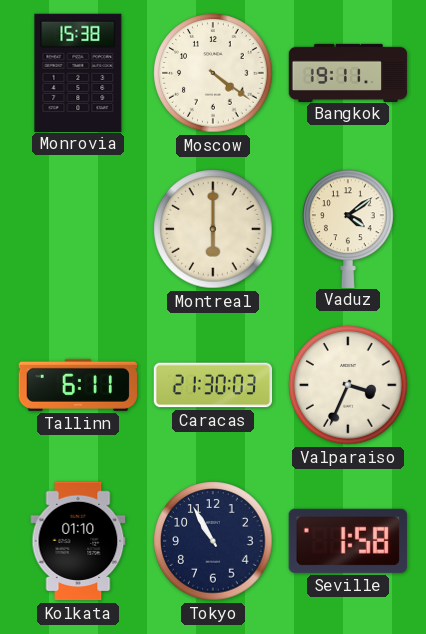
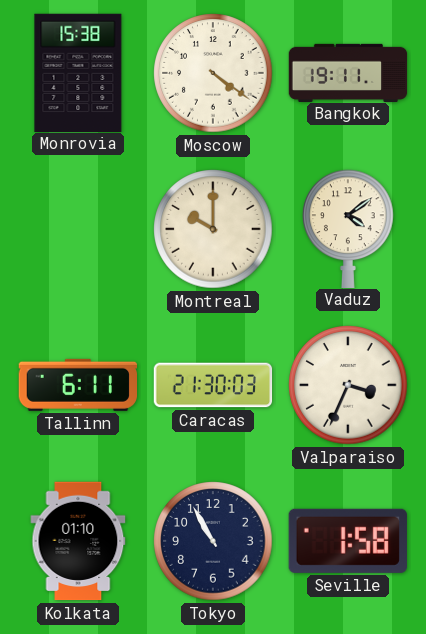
Montreal: 6:00 -> 10:00
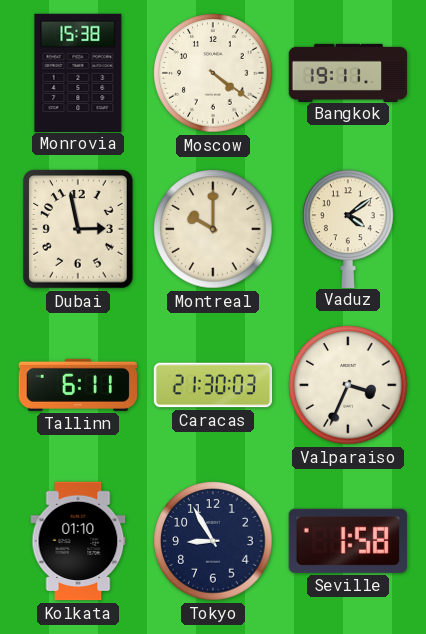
Dubai: none -> 2:58
Tokyo: 10:55 -> 8:55
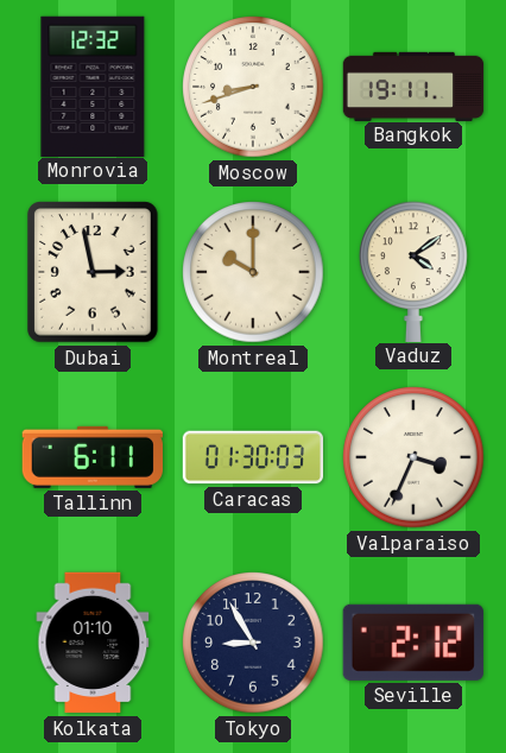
Monrovia: 15:38 -> 12:32
Moscow: 4:21 -> 8:42
Caracas: 21:30 -> 01:30
Seville: 1:58 -> 2:12
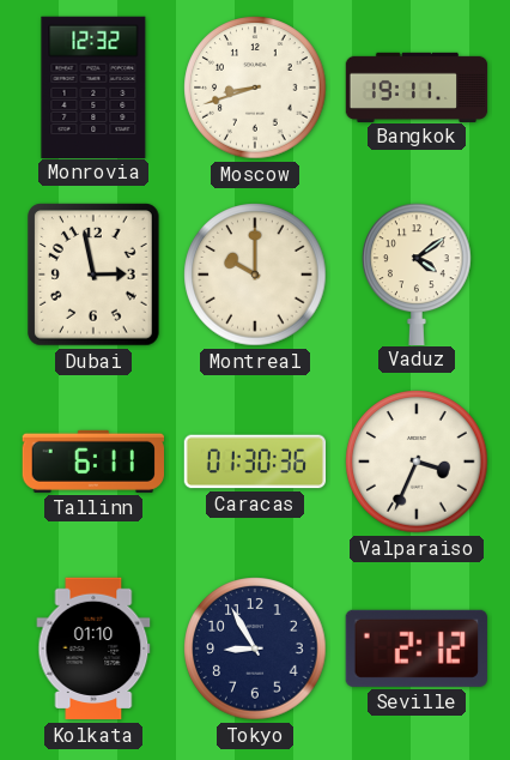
Caracas: 01:30:03 -> 01:30:36
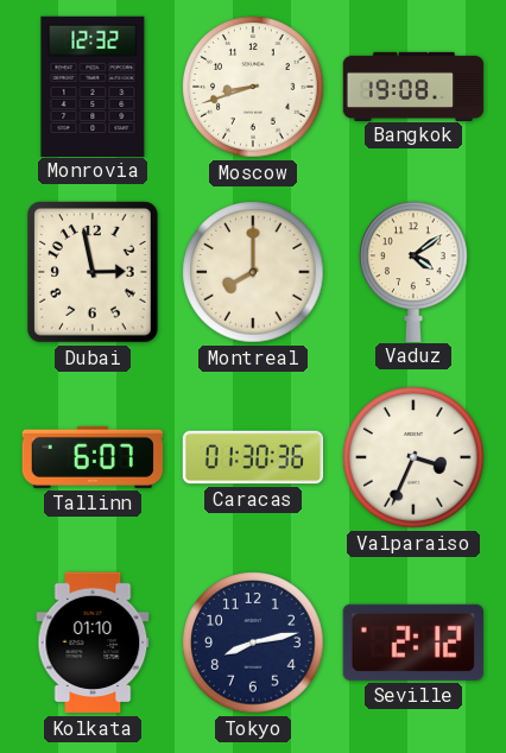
Bangkok: 19:11 -> 19:08
Montreal: 10:00 -> 8:00
Tallinn: 6:11 -> 6:07
Tokyo: 8:55 -> 8:13
